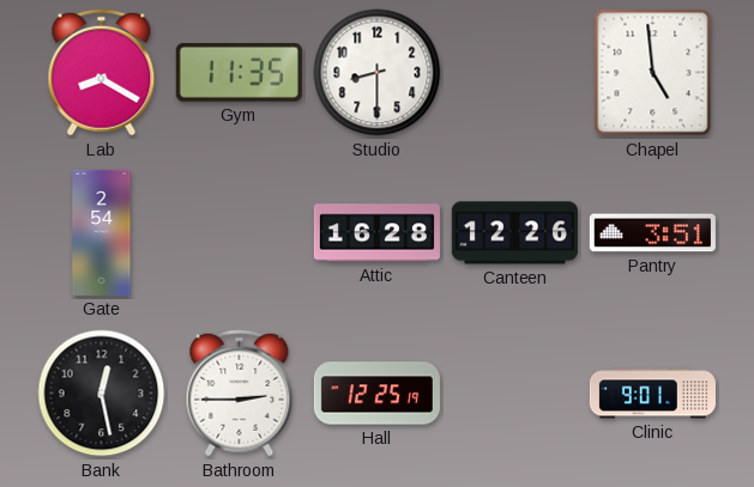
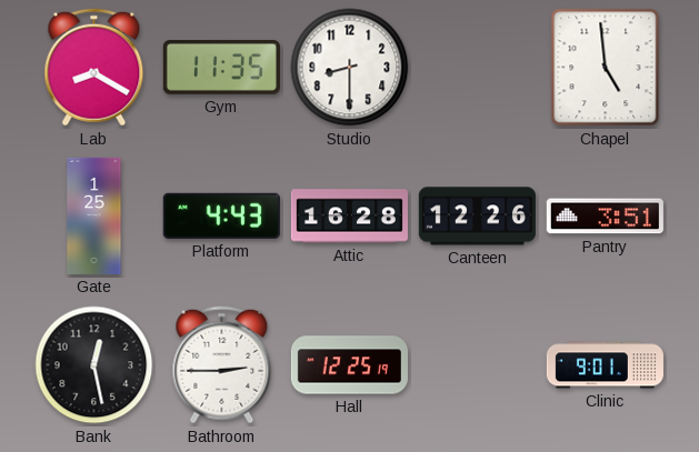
Gate: 2:54 -> 1:25
Platform: none -> 4:43
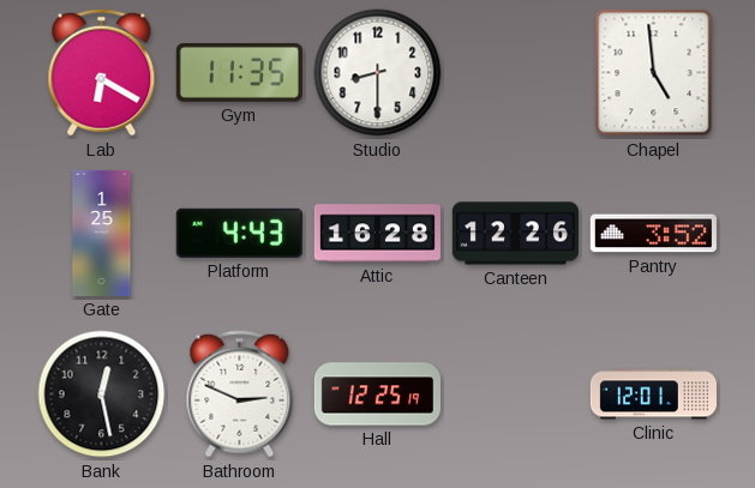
Lab: 8:20 -> 6:20
Pantry: 3:51 -> 3:52
Bathroom: 2:45 -> 2:49
Clinic: 9:01 -> 12:01
